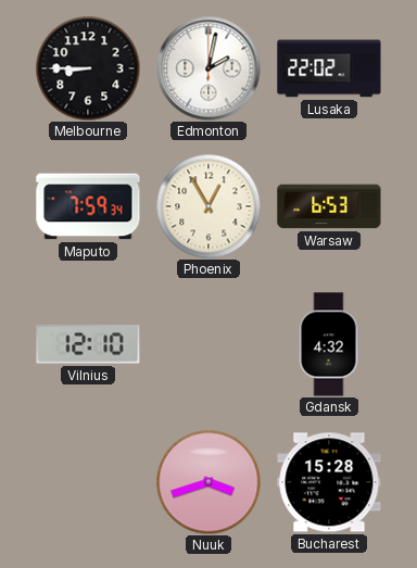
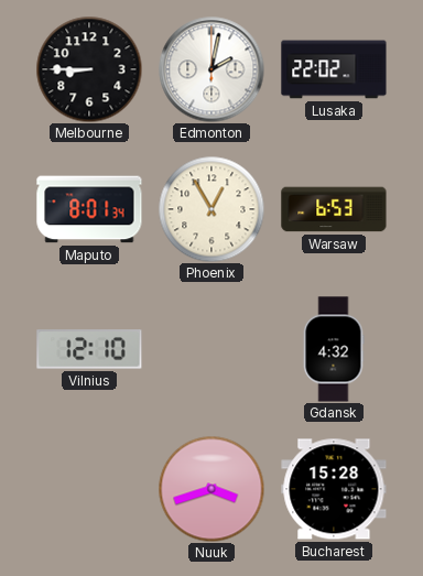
Maputo: 7:59 -> 8:01
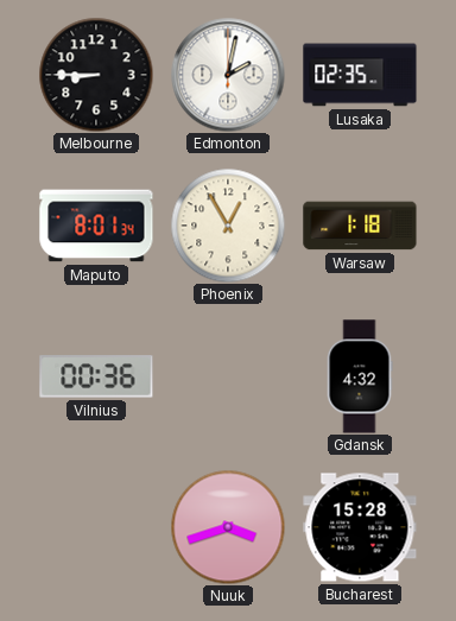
Lusaka: 22:02 -> 02:35
Warsaw: 6:53 -> 1:18
Vilnius: 12:10 -> 00:36
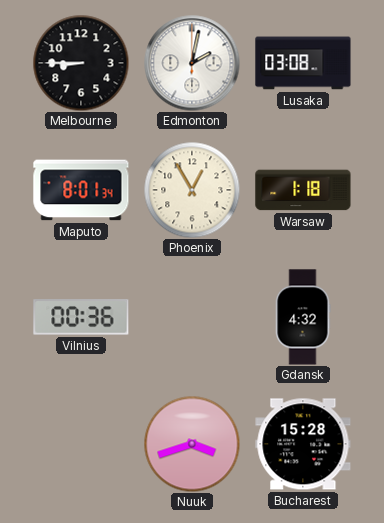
Lusaka: 02:35 -> 03:08
